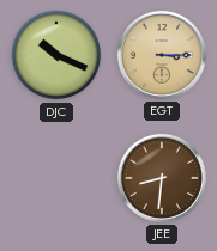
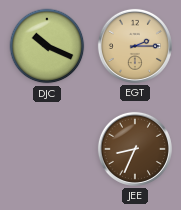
EGT: 3:15 -> 2:15
JEE: 8:31 -> 8:34
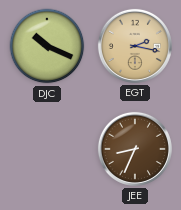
EGT: 2:15 -> 2:17
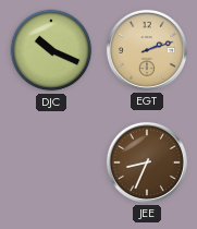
EGT: 2:17 -> 2:12
